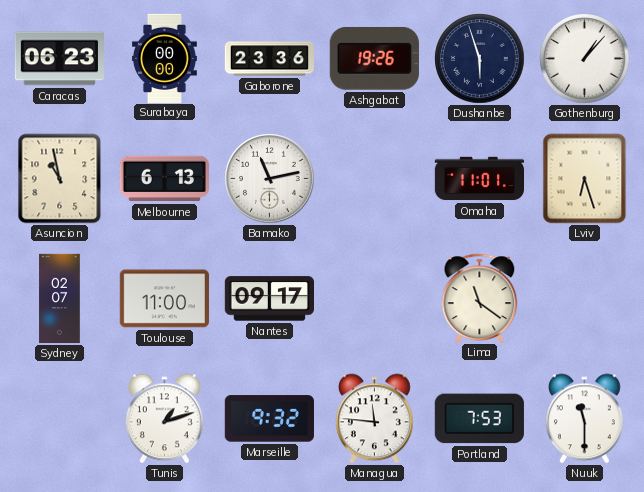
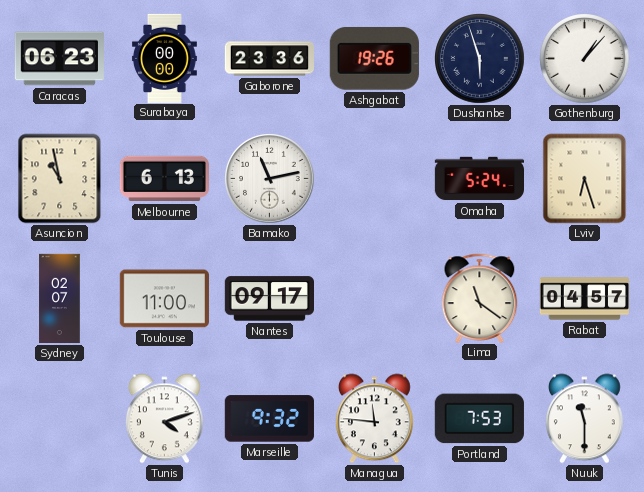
Omaha: 11:01 -> 5:24
Rabat: none -> 04:57
Tunis: 1:12 -> 4:12
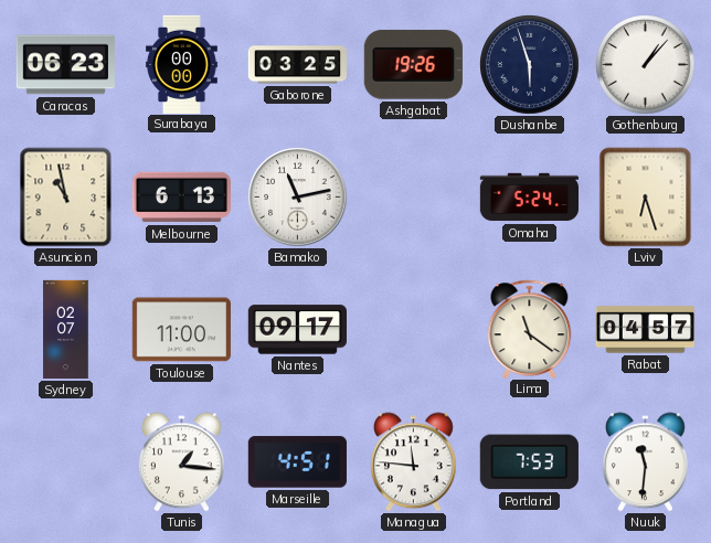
Gaborone: 23:36 -> 03:25
Tunis: 4:12 -> 1:16
Marseille: 9:32 -> 4:51
Nuuk: 11:30 -> 11:31
